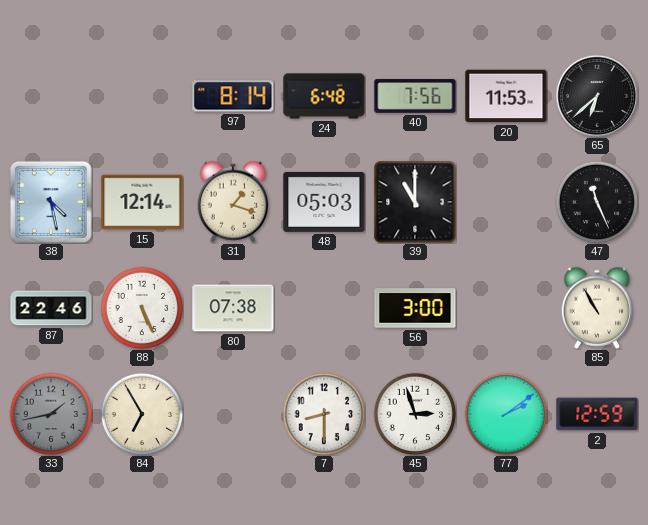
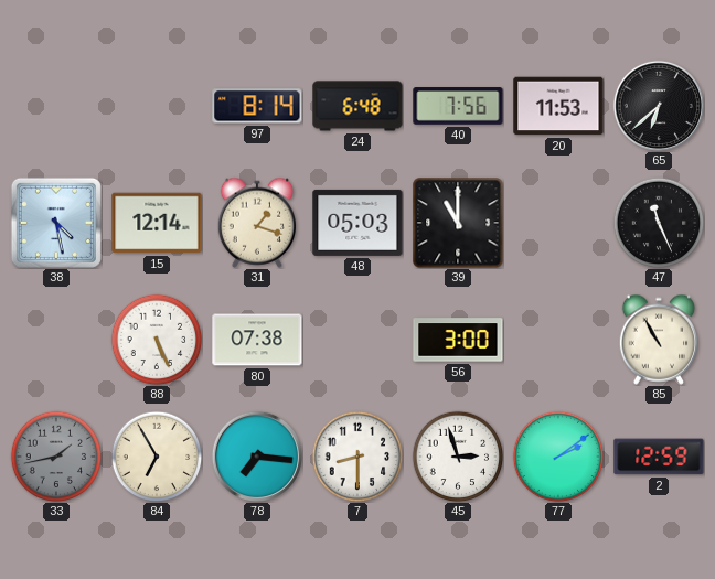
87: 22:46 -> none
78: none -> 7:16
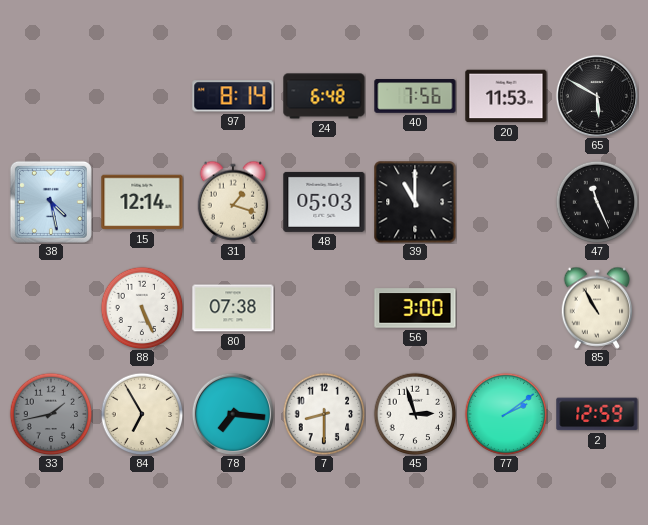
65: 6:38 -> 5:50
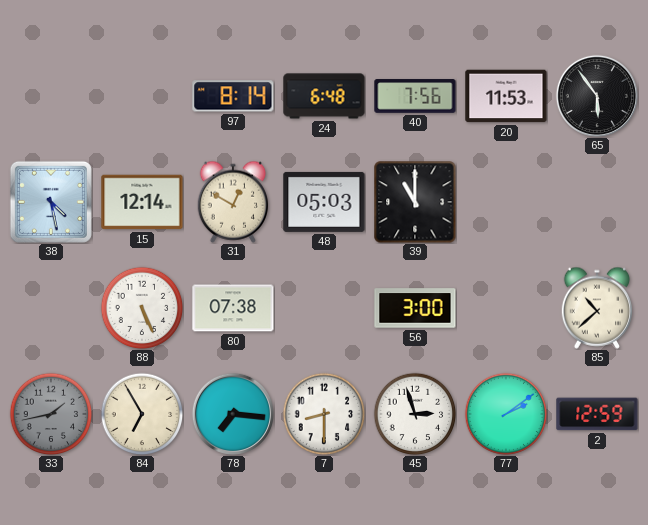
65: 5:50 -> 5:54
31: 1:18 -> 12:50
47: 11:26 -> none
85: 10:55 -> 10:38
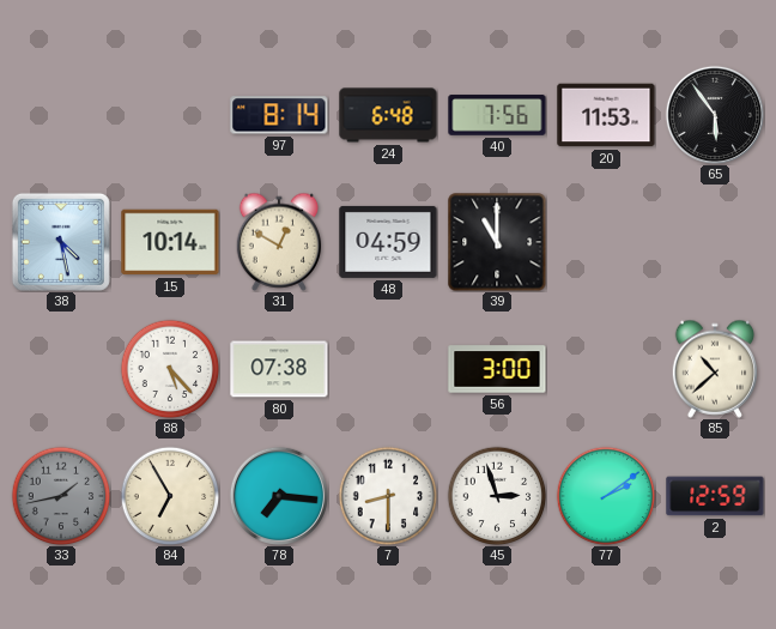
15: 12:14 -> 10:14
48: 05:03 -> 04:59
88: 5:26 -> 5:23
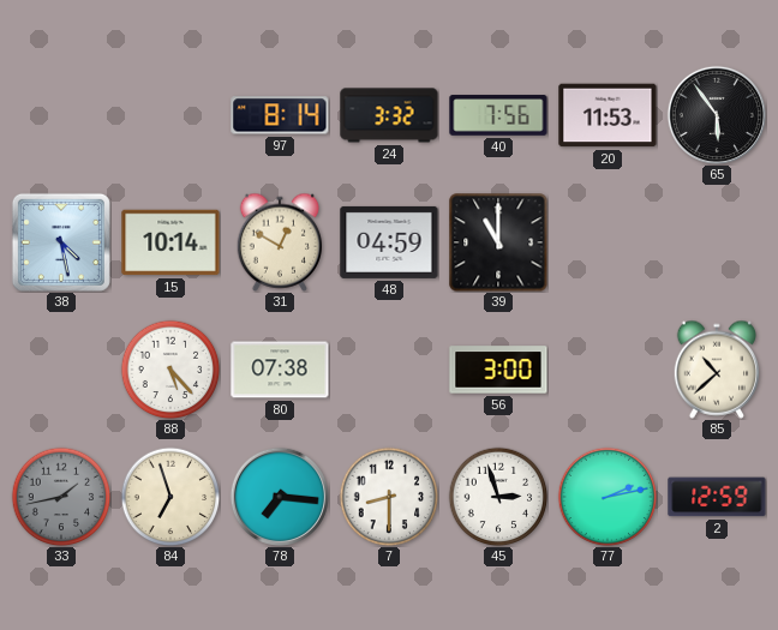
24: 6:48 -> 3:32
84: 6:55 -> 6:57
77: 2:09 -> 2:13
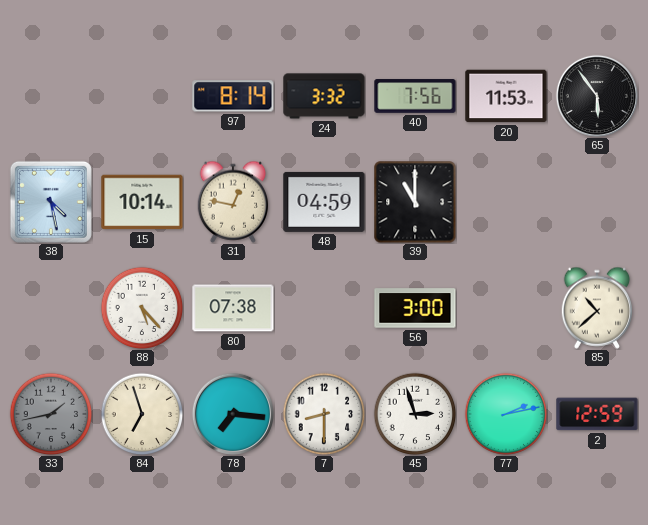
31: 12:50 -> 12:47
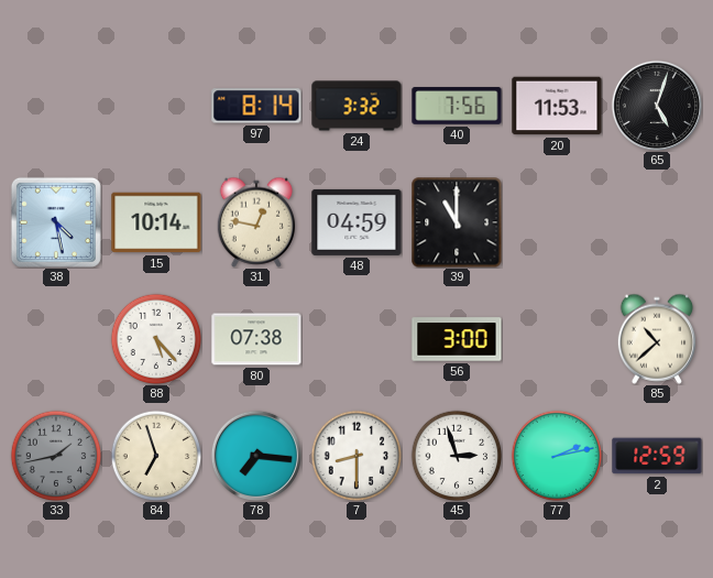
65: 5:54 -> 5:03
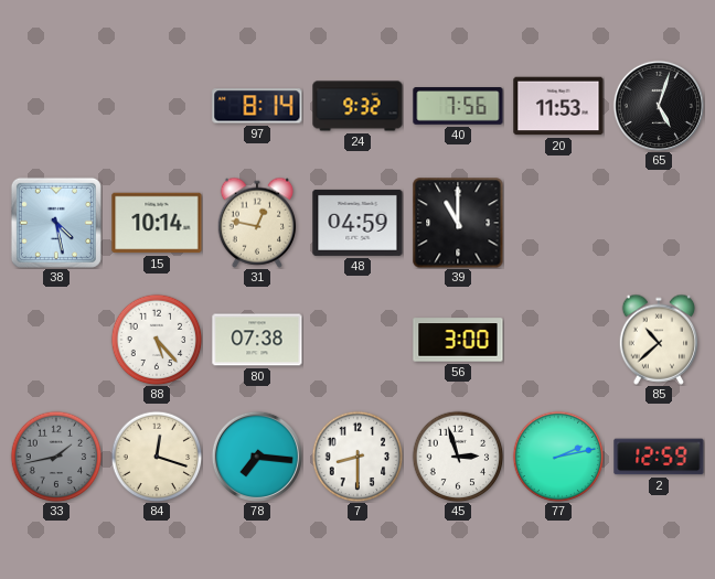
24: 3:32 -> 9:32
84: 6:57 -> 12:18
